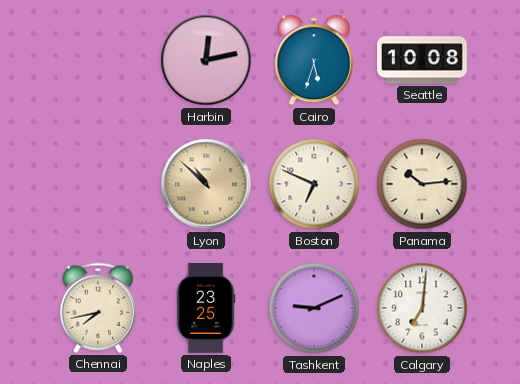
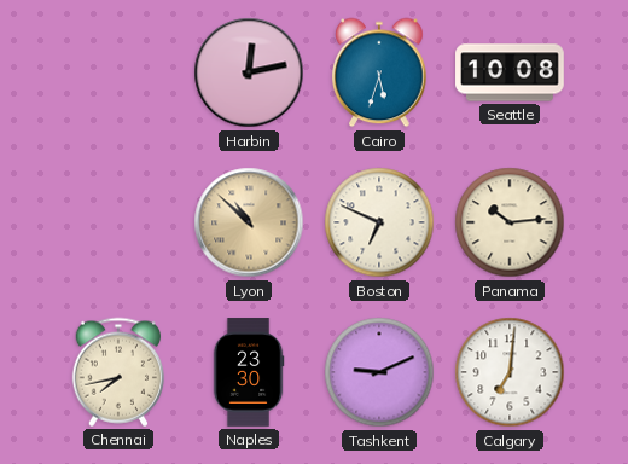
Naples: 23:25 -> 23:30
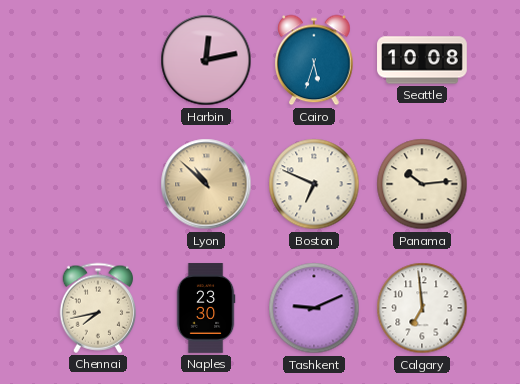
Calgary: 7:01 -> 6:59
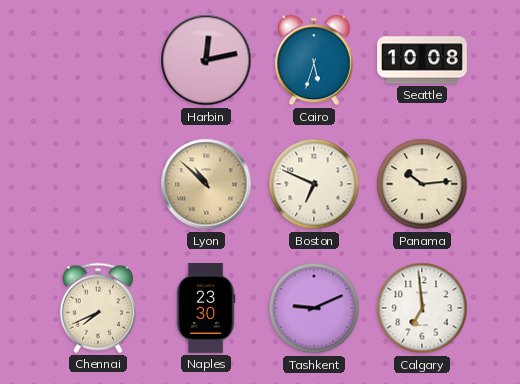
Chennai: 7:43 -> 7:41
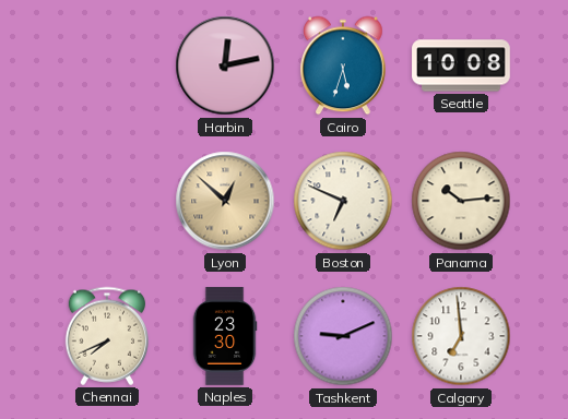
Lyon: 10:52 -> 12:52
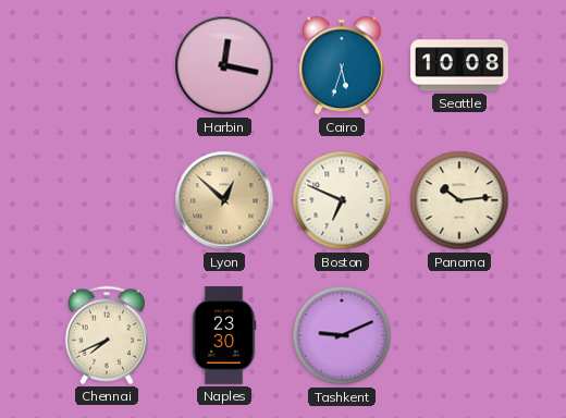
Harbin: 12:13 -> 12:17
Calgary: 6:59 -> none
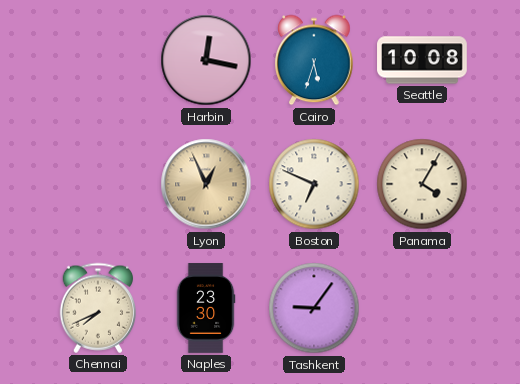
Lyon: 12:52 -> 12:56
Panama: 10:14 -> 4:05
Tashkent: 9:11 -> 9:06
